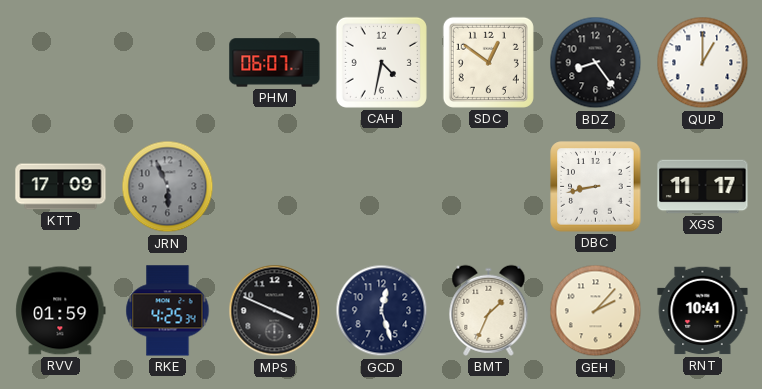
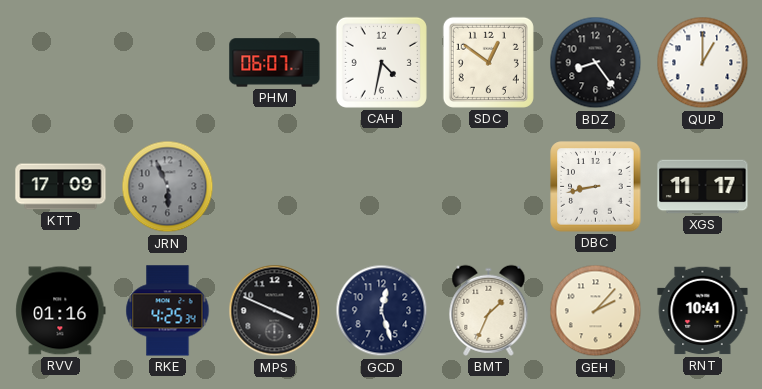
RVV: 01:59 -> 01:16
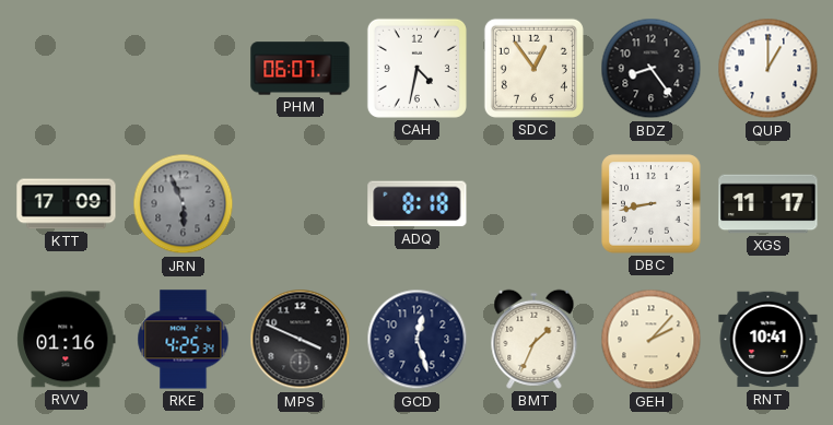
SDC: 12:51 -> 12:54
ADQ: none -> 8:18
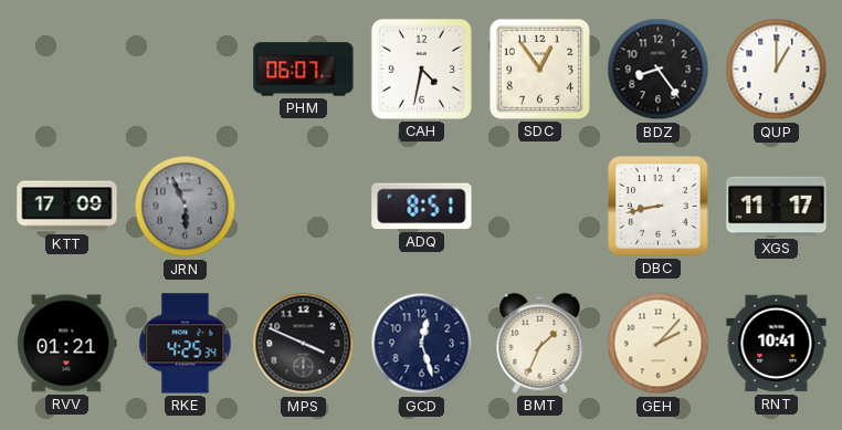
ADQ: 8:18 -> 8:51
RVV: 01:16 -> 01:21
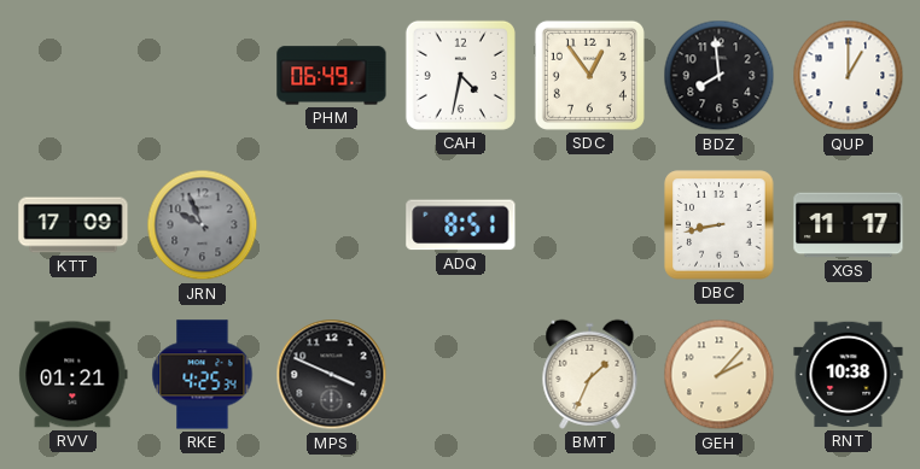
PHM: 06:07 -> 06:49
BDZ: 8:24 -> 7:59
JRN: 5:56 -> 9:56
GCD: 12:27 -> none
RNT: 10:41 -> 10:38
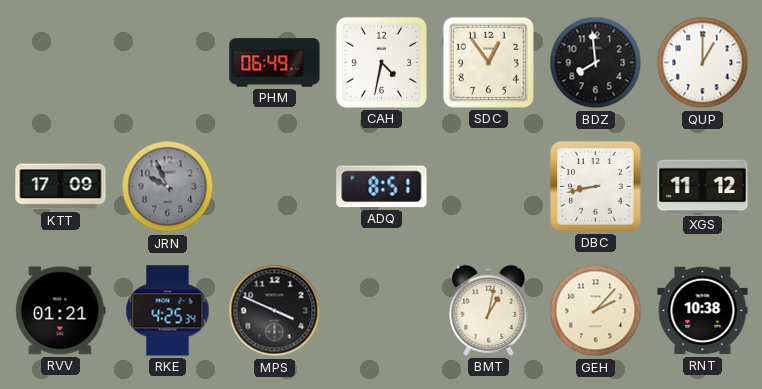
XGS: 11:17 -> 11:12
BMT: 1:34 -> 1:02
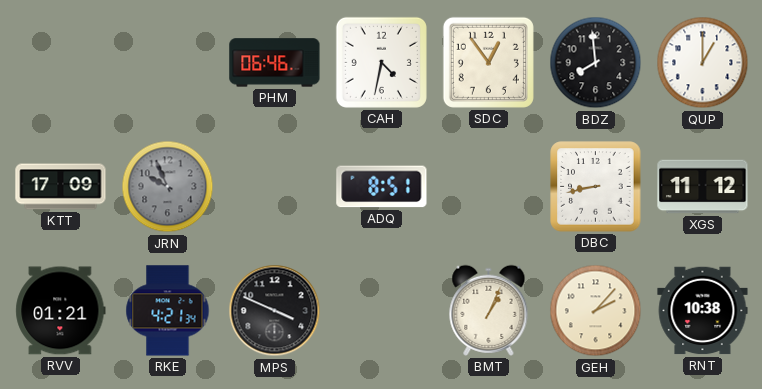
PHM: 06:49 -> 06:46
RKE: 4:25 -> 4:21
BMT: 1:02 -> 1:04
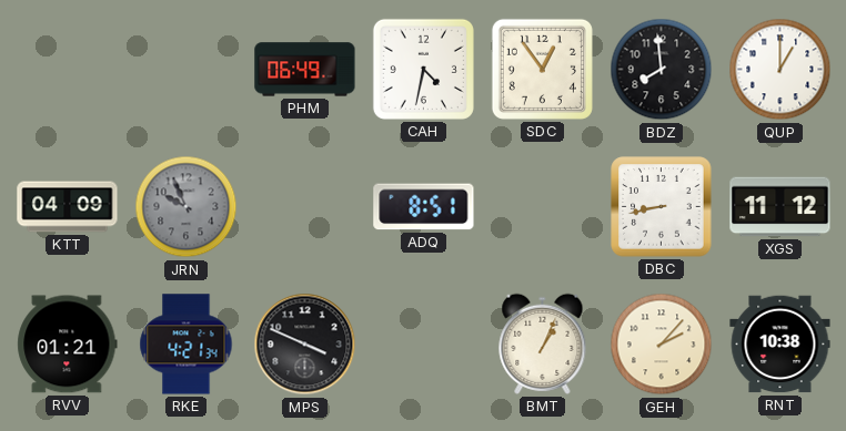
PHM: 06:46 -> 06:49
KTT: 17:09 -> 04:09
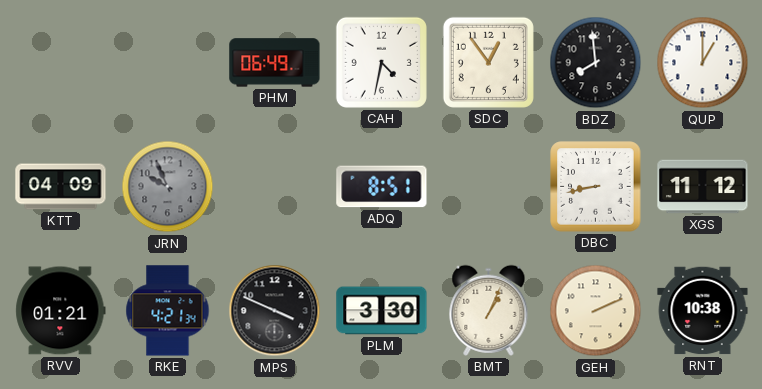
PLM: none -> 3:30
GEH: 2:07 -> 2:11
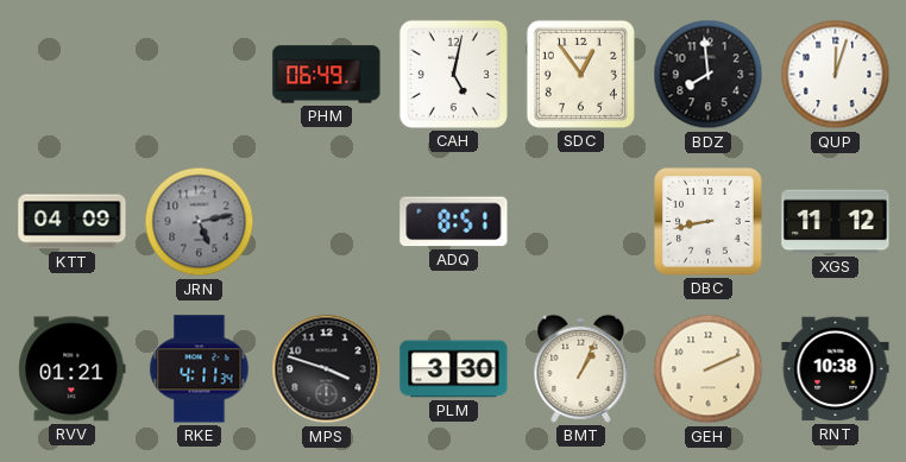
CAH: 4:32 -> 5:02
QUP: 1:00 -> 12:03
JRN: 9:56 -> 5:13
RKE: 4:21 -> 4:11
MPS: 3:49 -> 3:48
